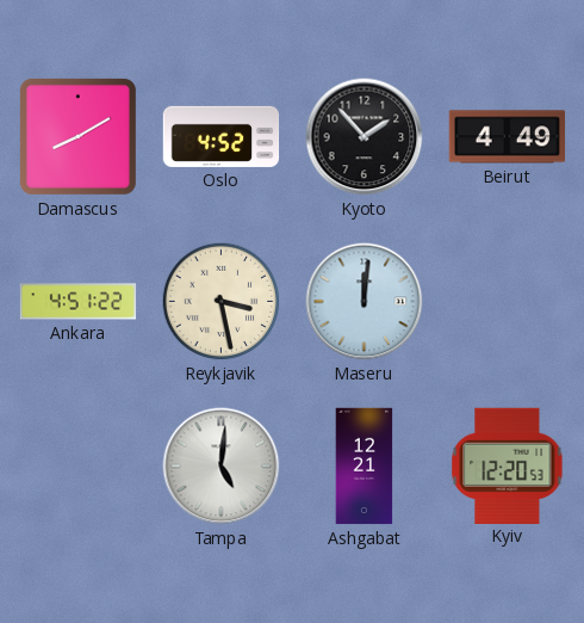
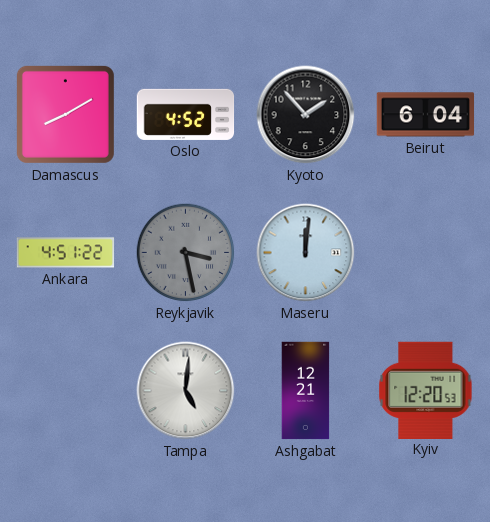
Beirut: 4:49 -> 6:04
Reykjavik dial: cream -> grey
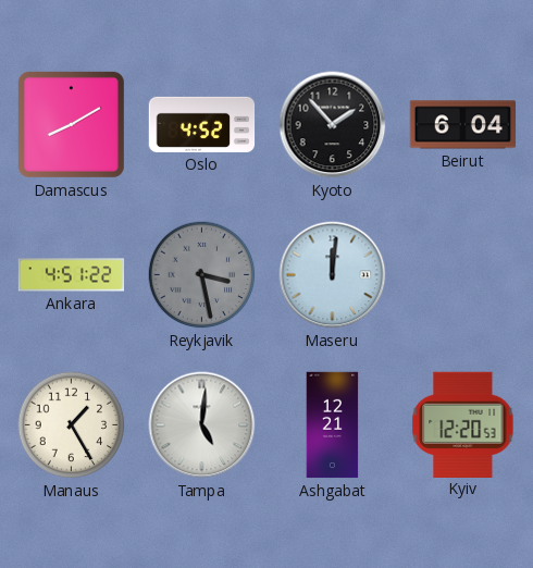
Manaus: none -> 1:25
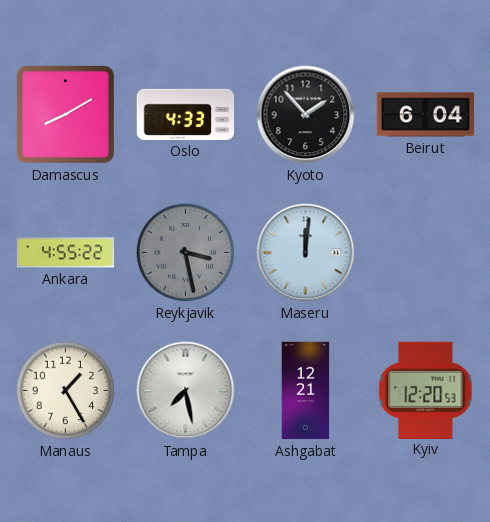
Oslo: 4:52 -> 4:33
Ankara: 4:51 -> 4:55
Tampa: 5:01 -> 7:28
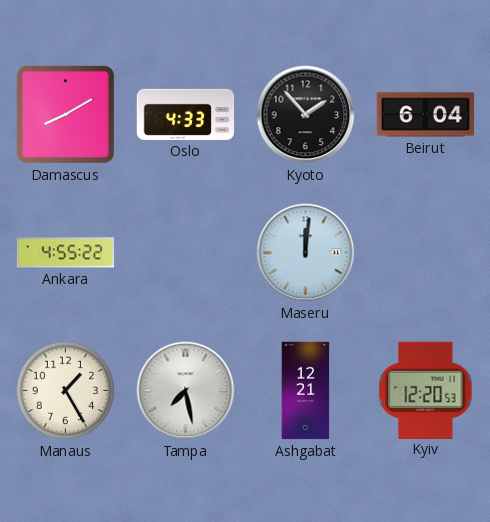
Reykjavik: 3:28 -> none
